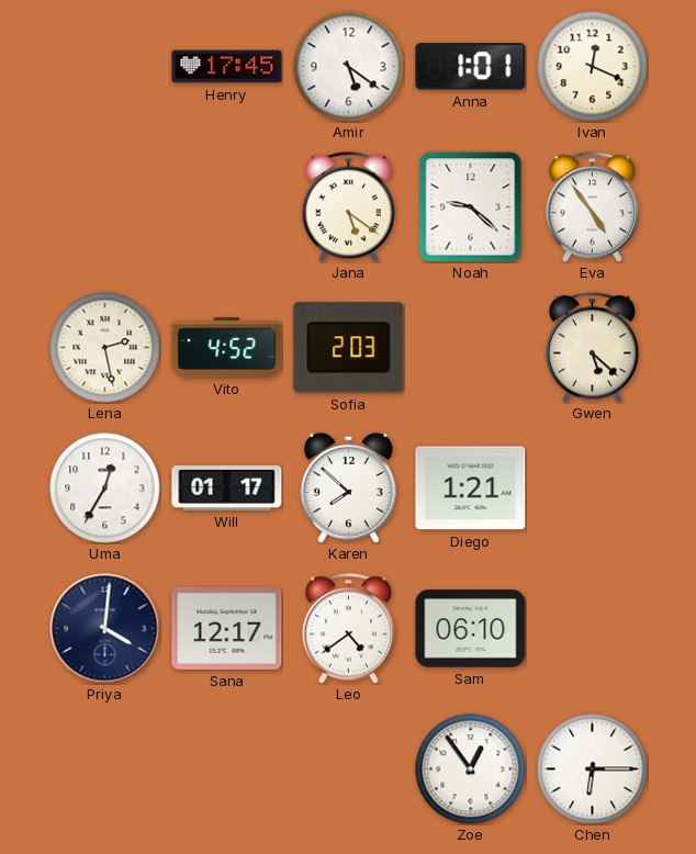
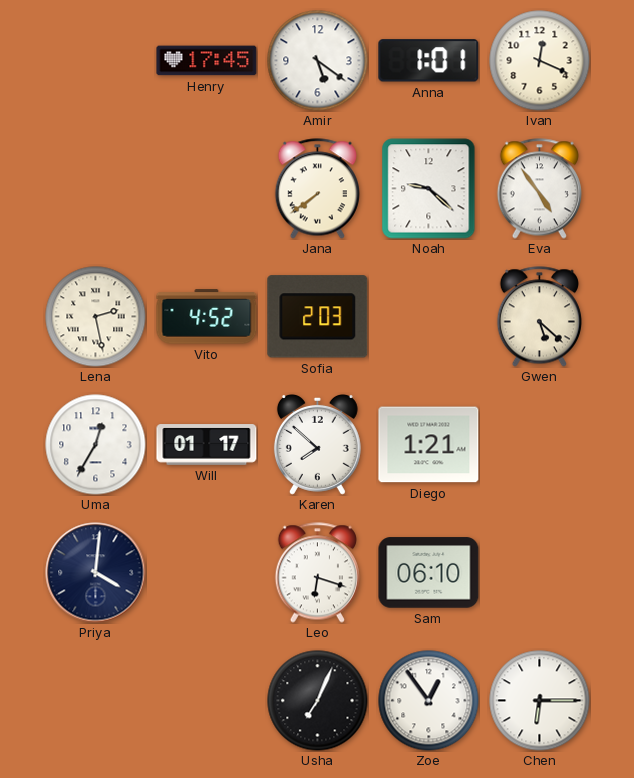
Jana: 5:21 -> 7:39
Sana: 12:17 -> none
Leo: 4:39 -> 6:18
Usha: none -> 7:04
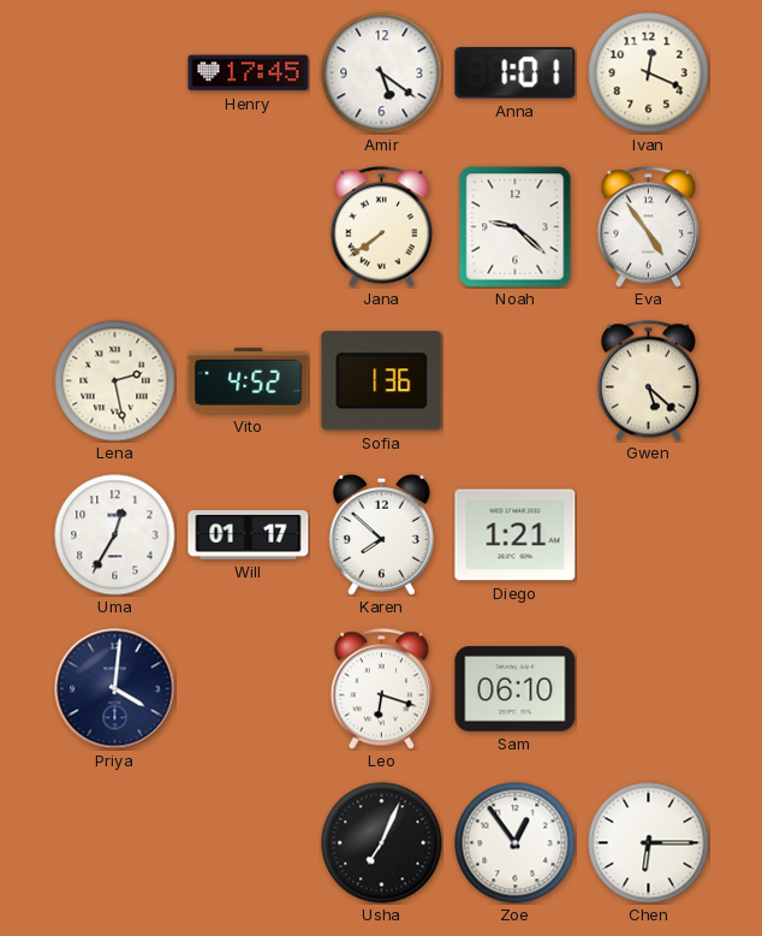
Sofia: 2:03 -> 1:36
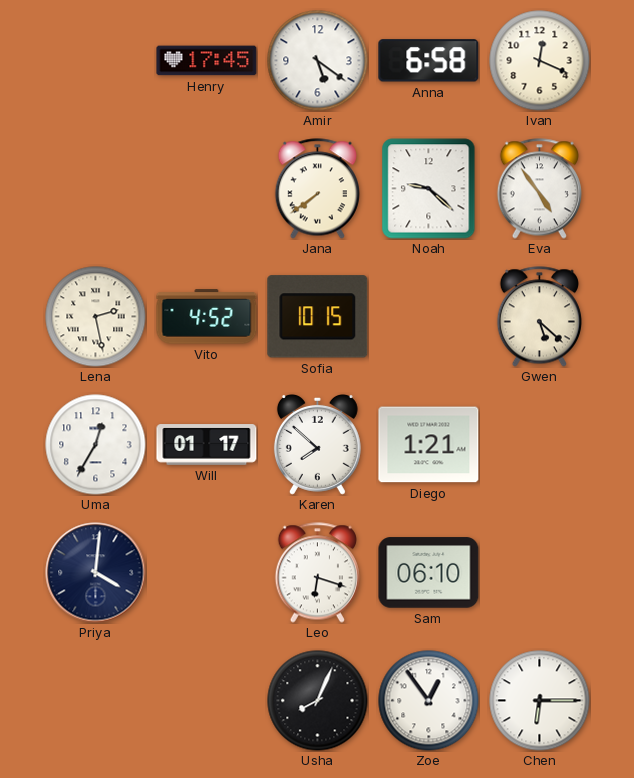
Anna: 1:01 -> 6:58
Sofia: 1:36 -> 10:15
Usha: 7:04 -> 8:04
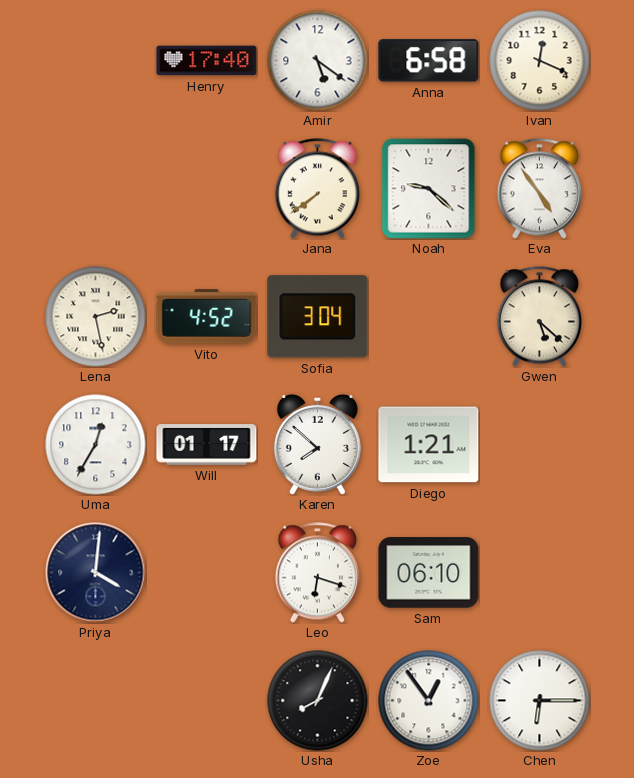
Henry: 17:45 -> 17:40
Sofia: 10:15 -> 3:04
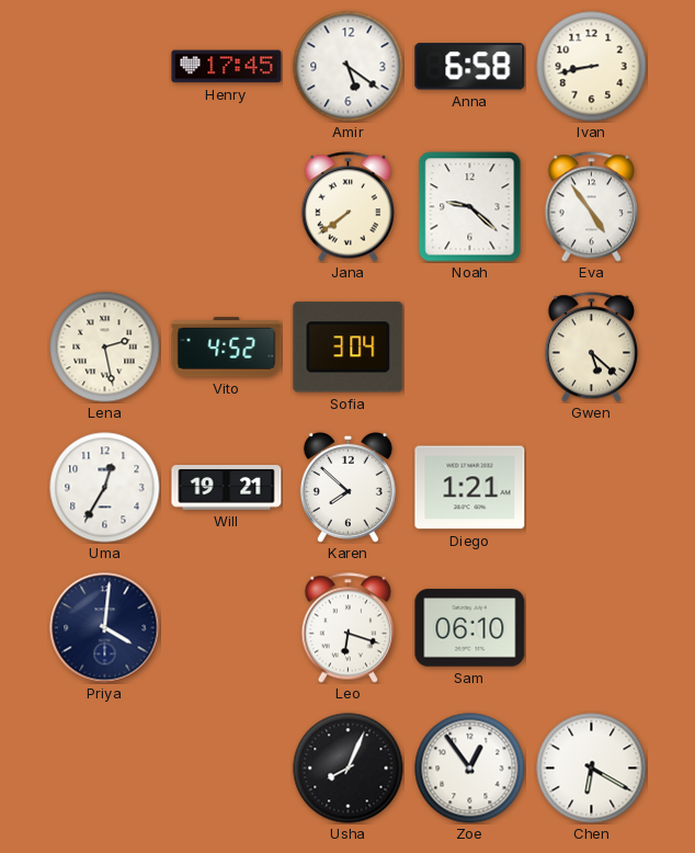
Henry: 17:40 -> 17:45
Ivan: 12:19 -> 8:43
Will: 01:17 -> 19:21
Chen: 6:15 -> 6:20
